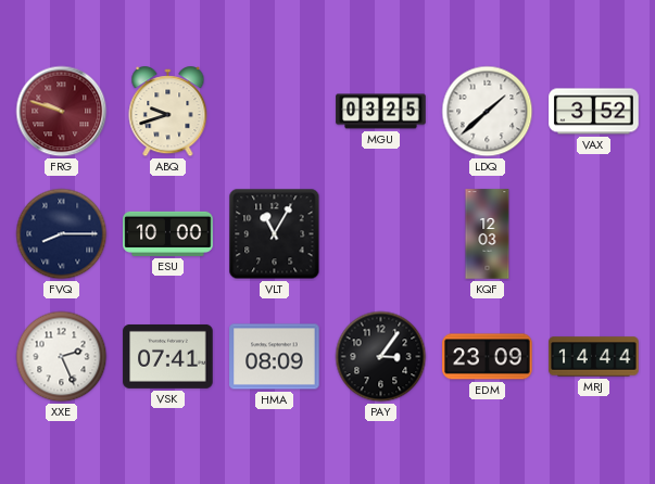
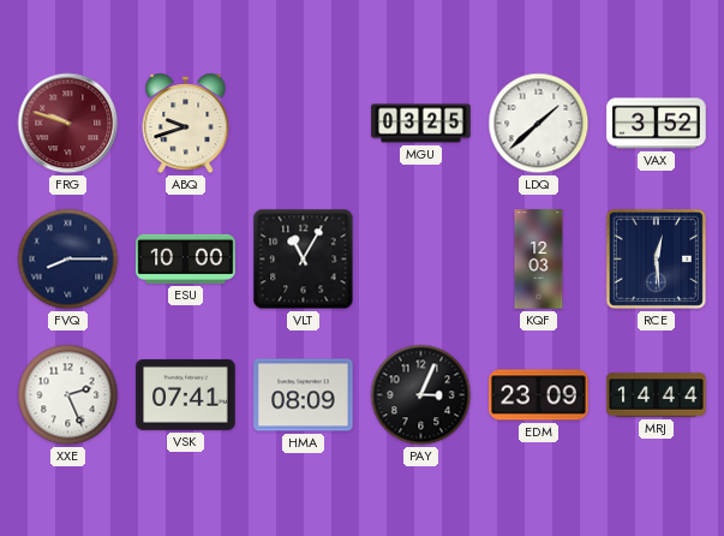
RCE: none -> 12:29
PAY: 3:06 -> 3:04
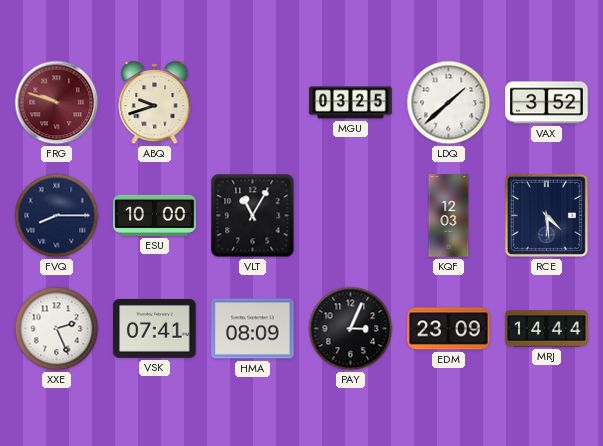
RCE: 12:29 -> 4:29
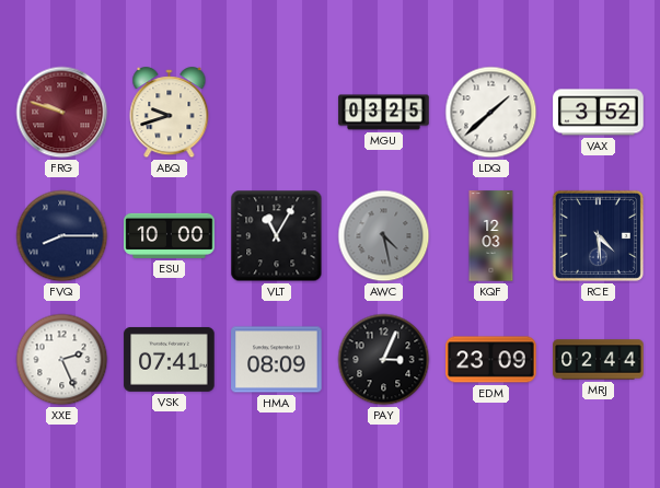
AWC: none -> 4:28
MRJ: 14:44 -> 02:44
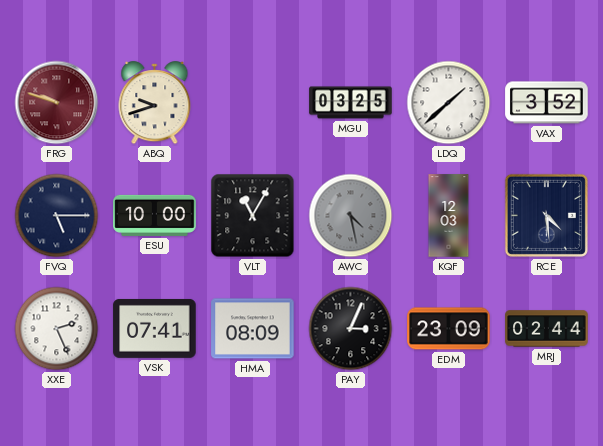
FVQ: 8:15 -> 5:15
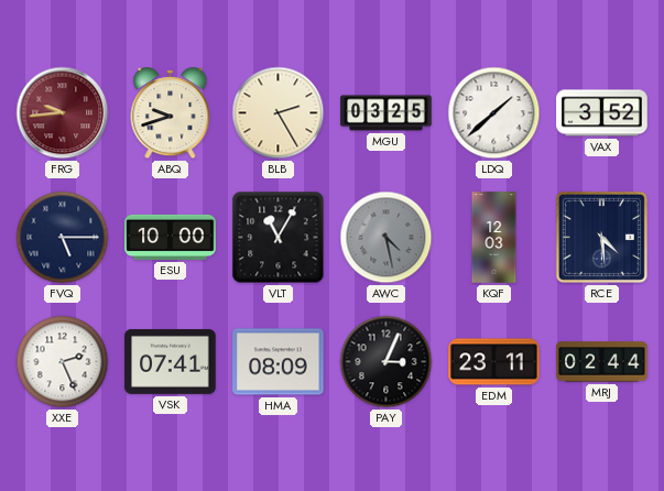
FRG: 9:48 -> 9:44
BLB: none -> 2:25
EDM: 23:09 -> 23:11
